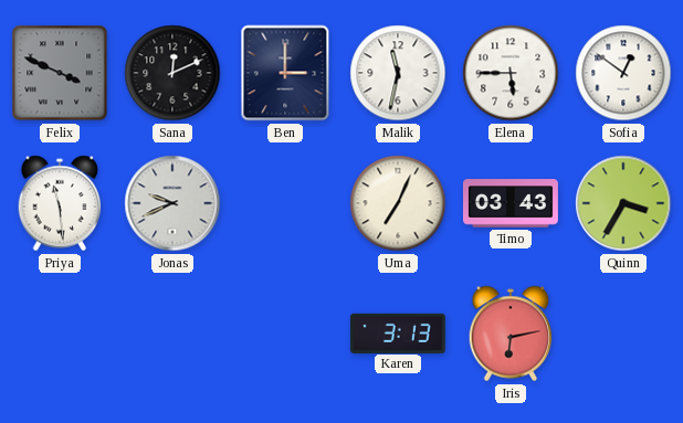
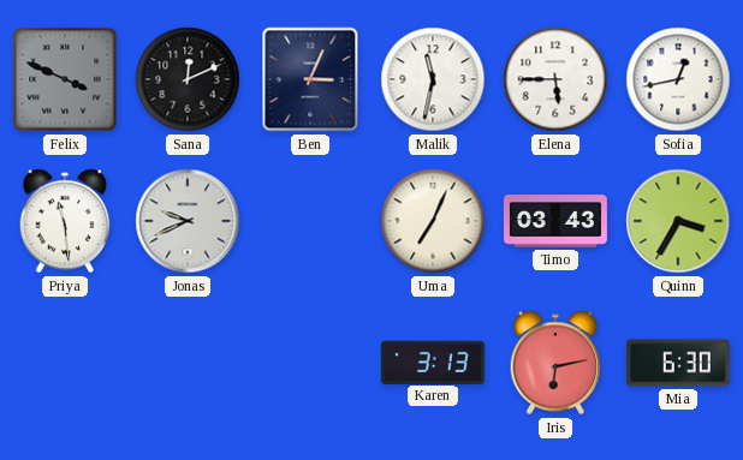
Ben: 3:00 -> 3:04
Sofia: 12:51 -> 12:43
Mia: none -> 6:30
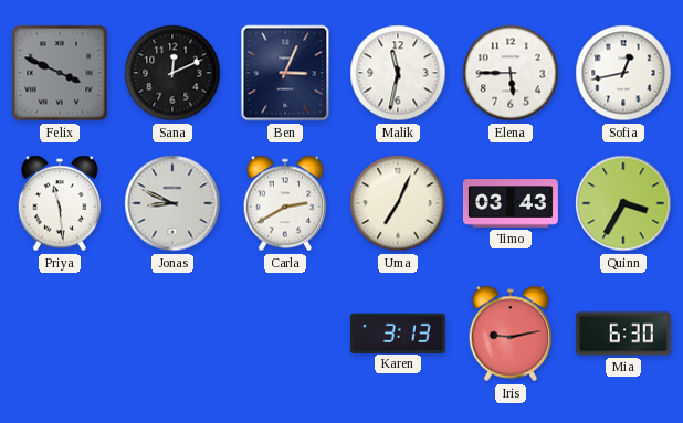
Jonas: 9:41 -> 8:49
Carla: none -> 2:40
Iris: 6:13 -> 9:13
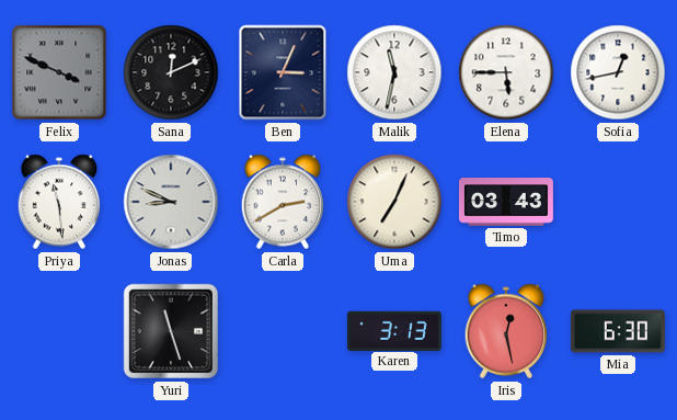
Quinn: 3:35 -> none
Yuri: none -> 11:27
Iris: 9:13 -> 12:28
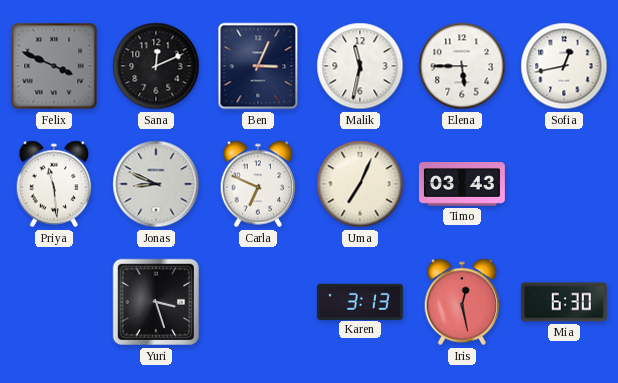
Carla: 2:40 -> 6:49
Yuri: 11:27 -> 3:27
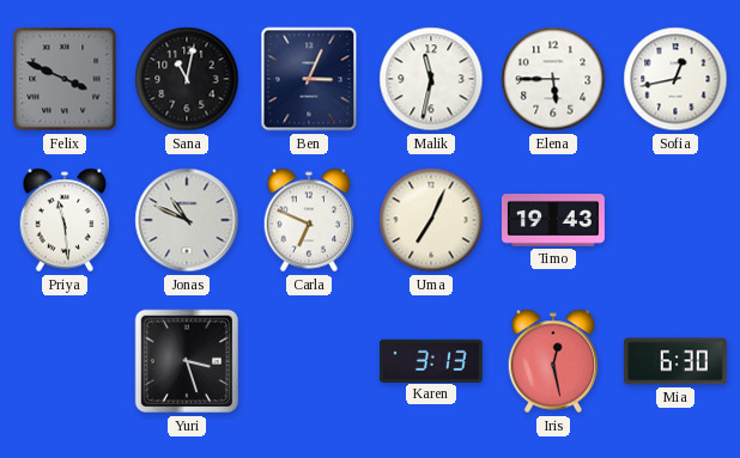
Sana: 12:11 -> 11:02
Jonas: 8:49 -> 10:49
Timo: 03:43 -> 19:43
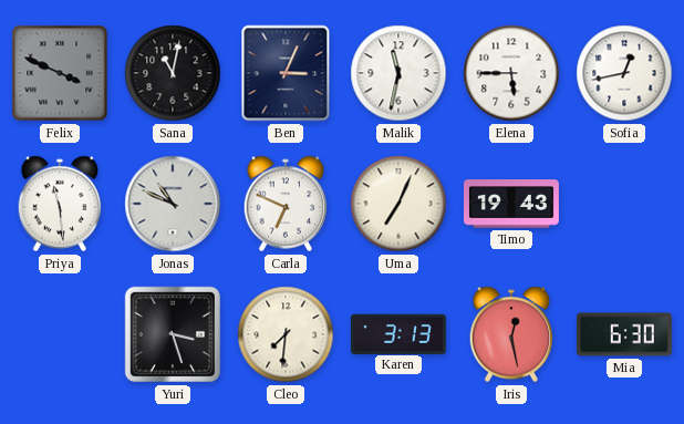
Cleo: none -> 7:31
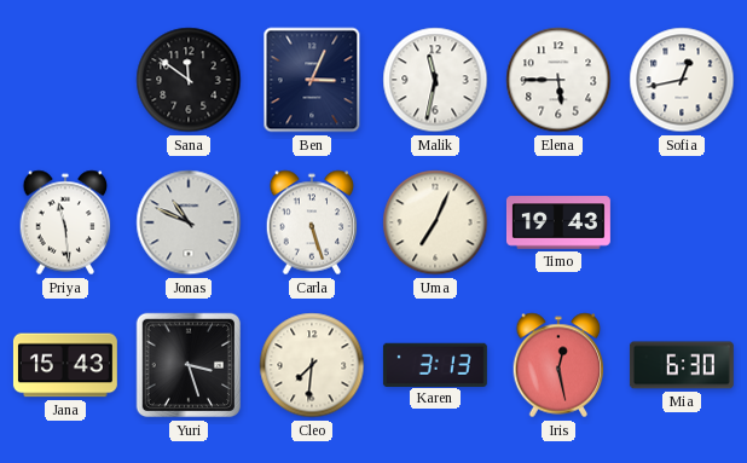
Felix: 3:49 -> none
Sana: 11:02 -> 11:51
Carla: 6:49 -> 5:27
Jana: none -> 15:43
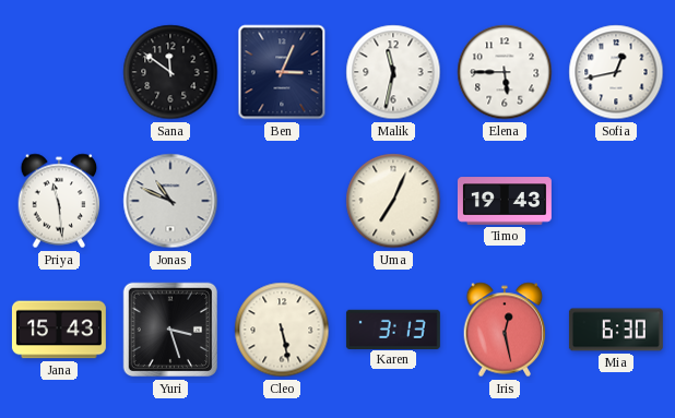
Carla: 5:27 -> none
Cleo: 7:31 -> 5:28
